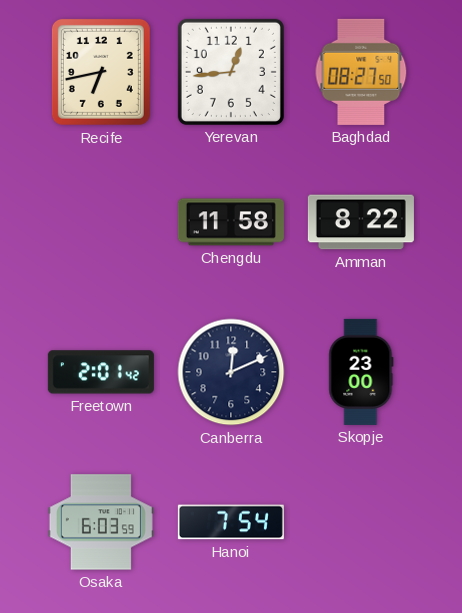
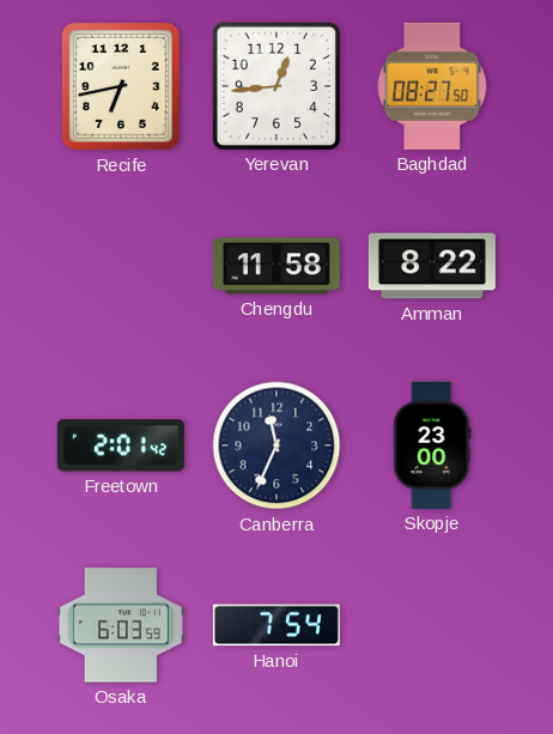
Canberra: 12:11 -> 11:34
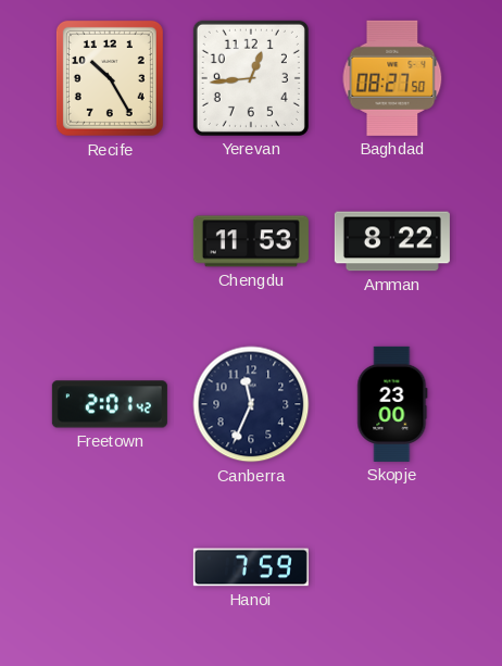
Recife: 6:43 -> 10:25
Chengdu: 11:58 -> 11:53
Osaka: 6:03 -> none
Hanoi: 7:54 -> 7:59
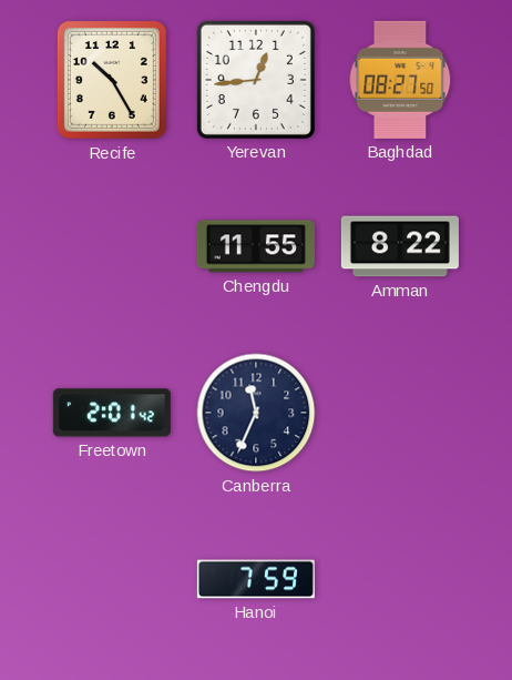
Chengdu: 11:53 -> 11:55
Skopje: 23:00 -> none
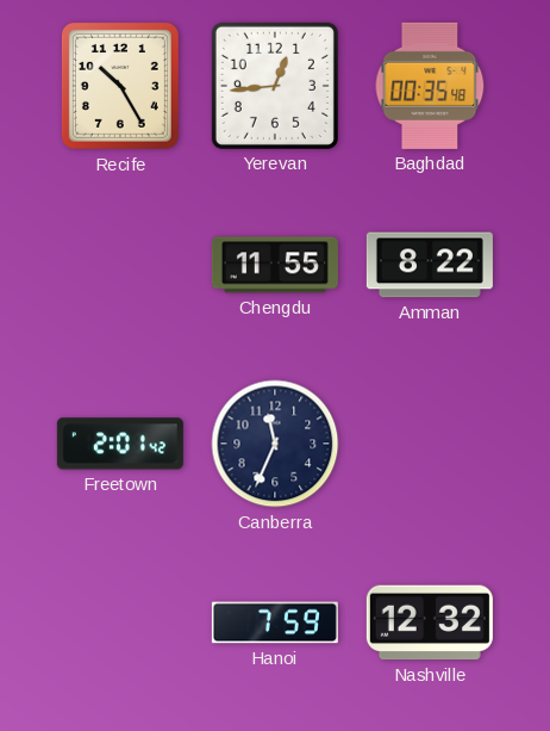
Baghdad: 08:27 -> 00:35
Nashville: none -> 12:32
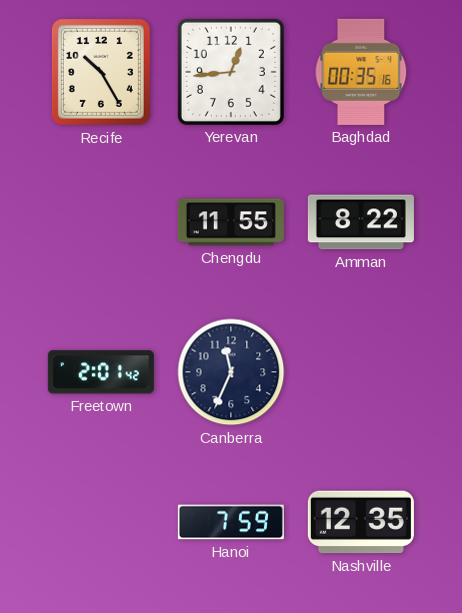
Baghdad: 00:35:48 -> 00:35:16
Nashville: 12:32 -> 12:35
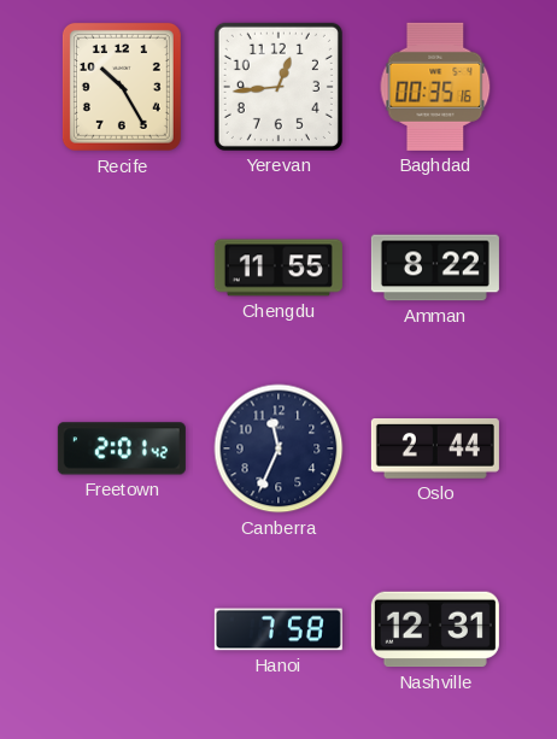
Oslo: none -> 2:44
Hanoi: 7:59 -> 7:58
Nashville: 12:35 -> 12:31
